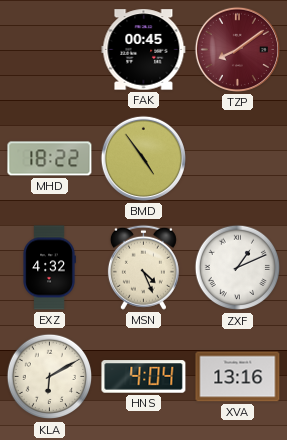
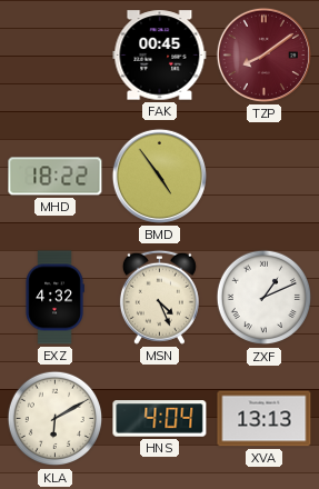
XVA: 13:16 -> 13:13
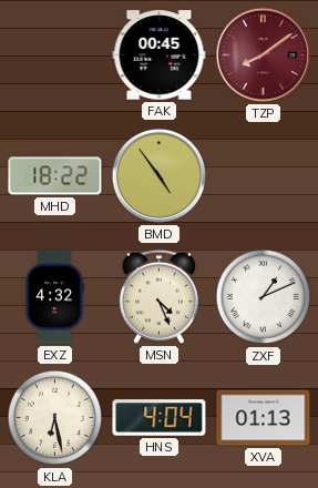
KLA: 6:10 -> 6:28
XVA: 13:13 -> 01:13
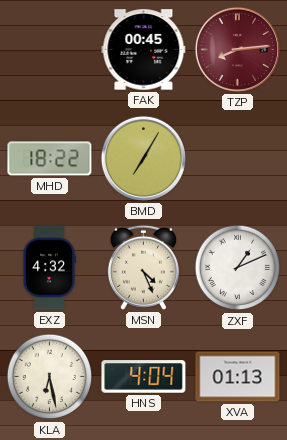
TZP: 8:09 -> 8:14
BMD: 4:54 -> 7:05
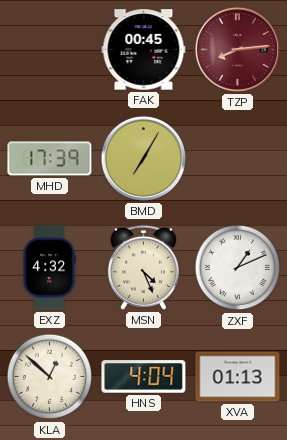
MHD: 18:22 -> 17:39
KLA: 6:28 -> 12:52
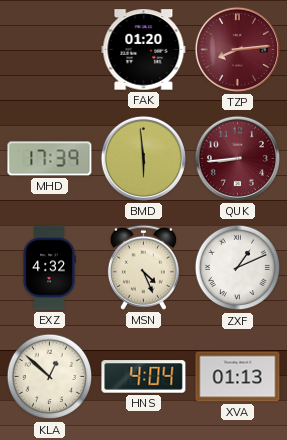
FAK: 00:45 -> 01:20
BMD: 7:05 -> 5:59
QUK: none -> 8:44
